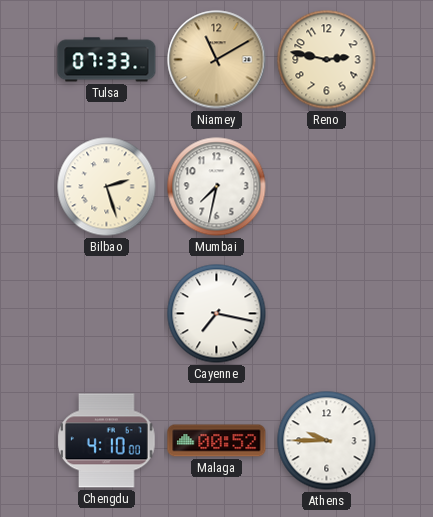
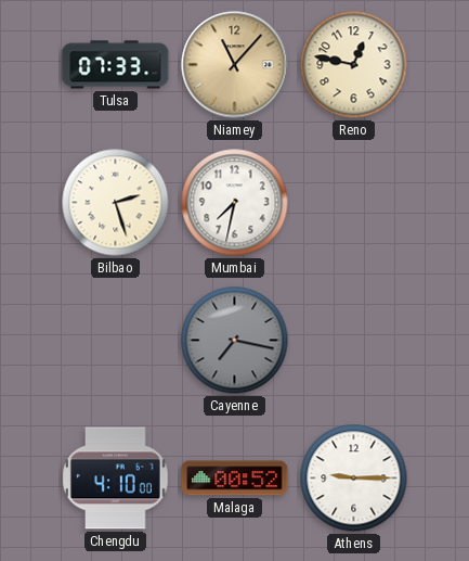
Niamey: 11:10 -> 11:07
Reno: 2:47 -> 12:47
Cayenne dial: white -> grey
Athens: 9:45 -> 9:15
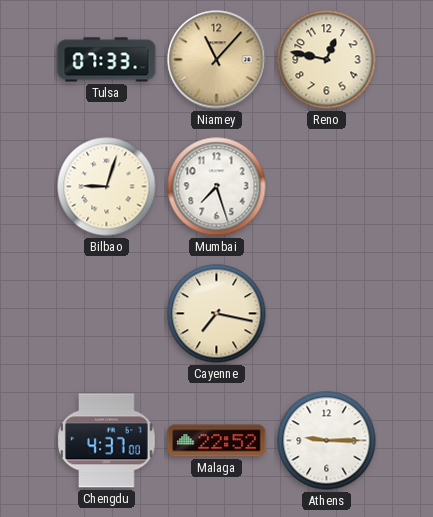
Bilbao: 2:27 -> 9:03
Mumbai: 7:32 -> 7:27
Cayenne dial: grey -> cream
Chengdu: 4:10 -> 4:37
Malaga: 00:52 -> 22:52
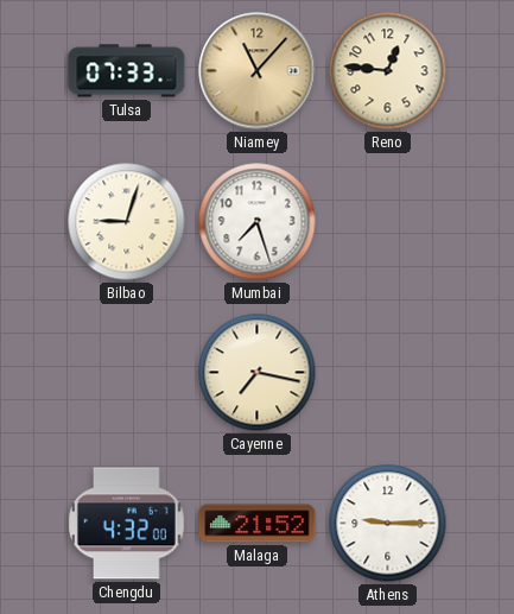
Reno: 12:47 -> 12:46
Chengdu: 4:37 -> 4:32
Malaga: 22:52 -> 21:52
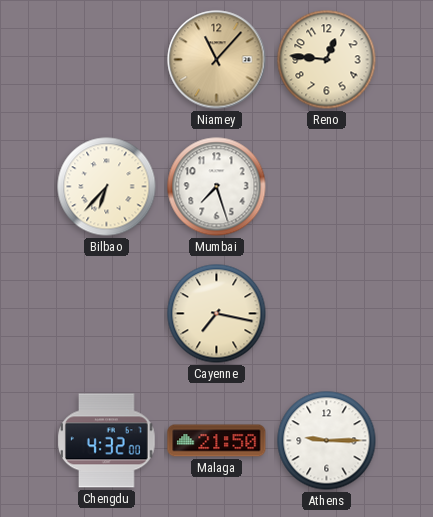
Tulsa: 07:33 -> none
Bilbao: 9:03 -> 6:37
Malaga: 21:52 -> 21:50
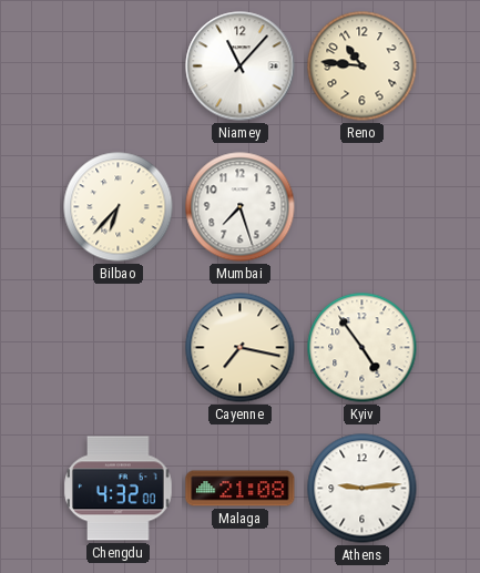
Niamey dial: champagne -> white
Reno: 12:46 -> 10:46
Kyiv: none -> 4:54
Malaga: 21:50 -> 21:08
Athens: 9:15 -> 9:14
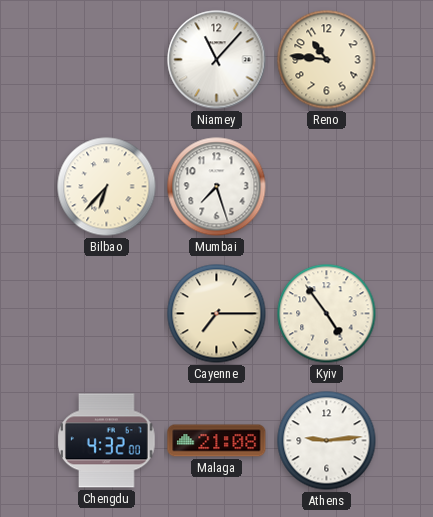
Cayenne: 7:17 -> 7:15
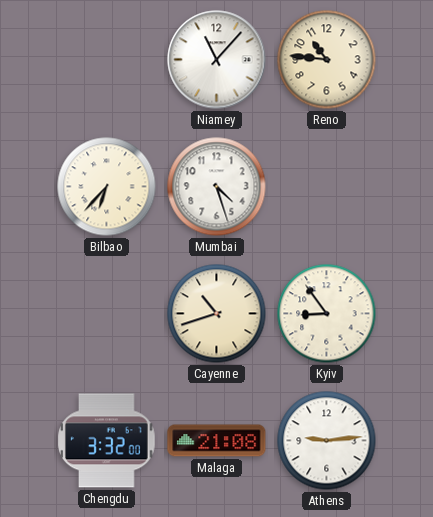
Mumbai: 7:27 -> 4:27
Cayenne: 7:15 -> 10:42
Kyiv: 4:54 -> 8:54
Chengdu: 4:32 -> 3:32
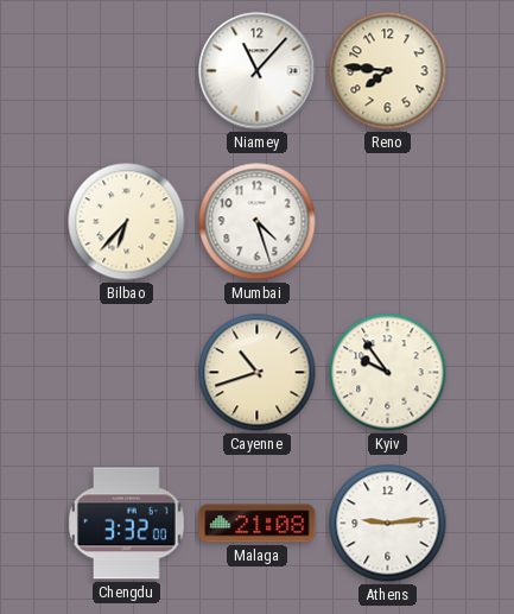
Reno: 10:46 -> 7:46
Kyiv: 8:54 -> 9:54
